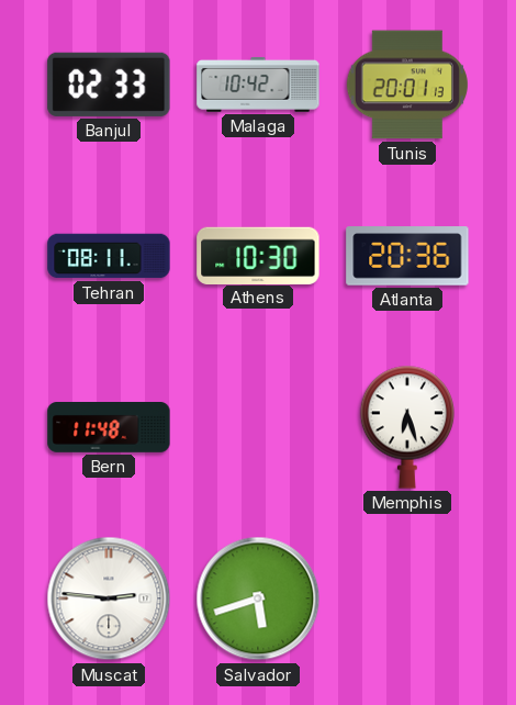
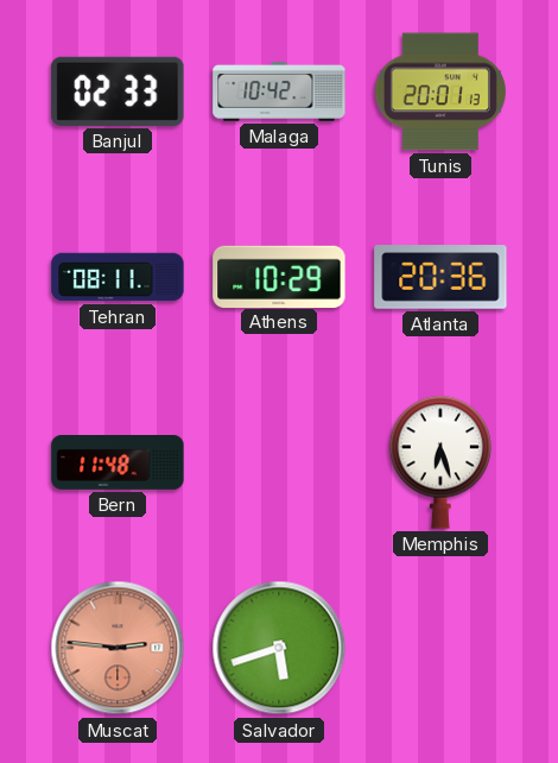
Athens: 10:30 -> 10:29
Muscat dial: white -> salmon
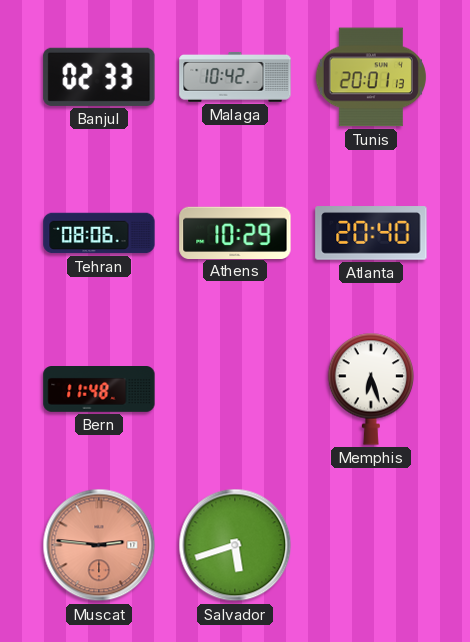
Tehran: 08:11 -> 08:06
Atlanta: 20:36 -> 20:40
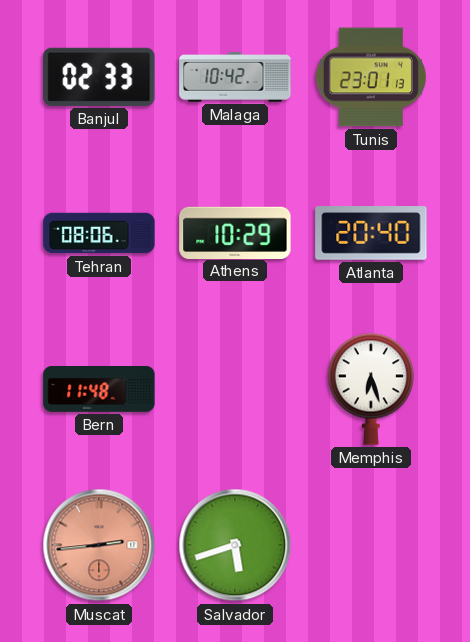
Tunis: 20:01 -> 23:01
Muscat: 2:46 -> 2:44
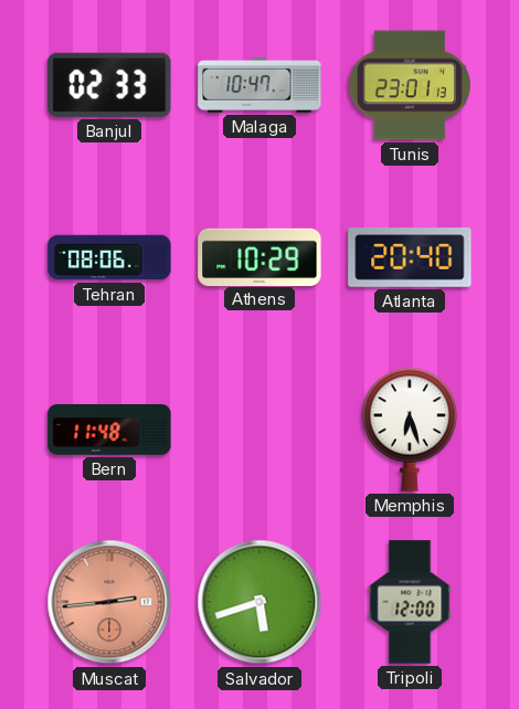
Malaga: 10:42 -> 10:47
Tripoli: none -> 12:00
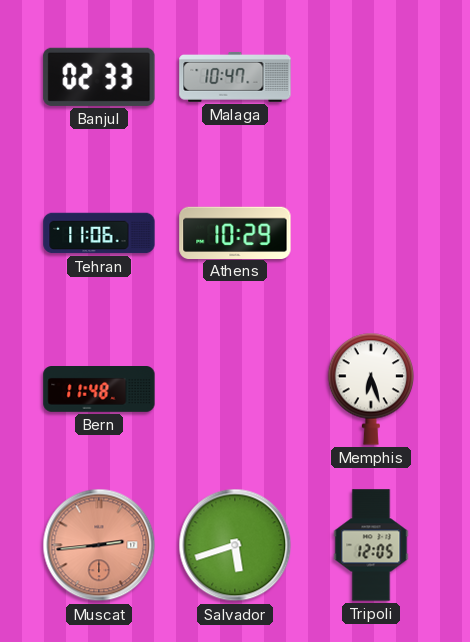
Tunis: 23:01 -> none
Tehran: 08:06 -> 11:06
Atlanta: 20:40 -> none
Tripoli: 12:00 -> 12:05
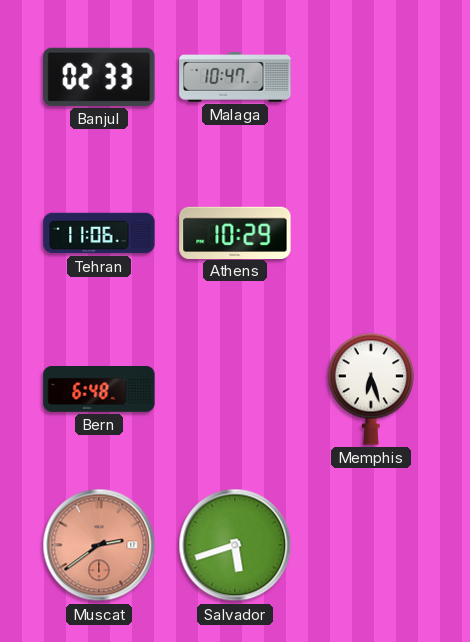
Bern: 11:48 -> 6:48
Muscat: 2:44 -> 2:39
Tripoli: 12:05 -> none
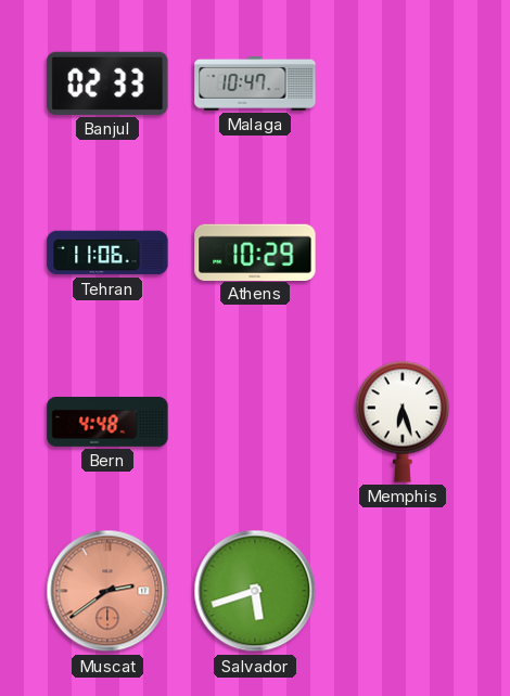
Bern: 6:48 -> 4:48
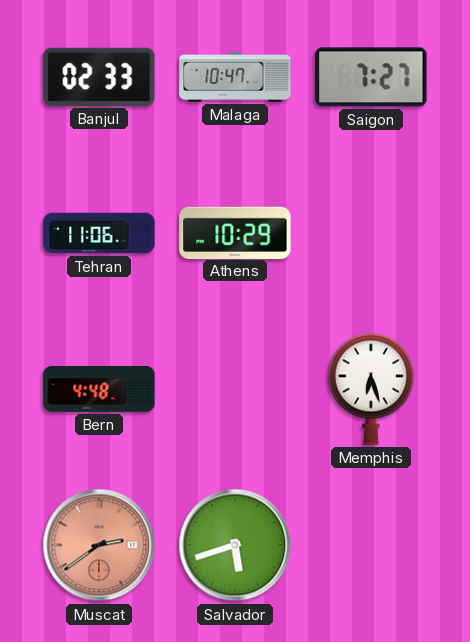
Saigon: none -> 7:27
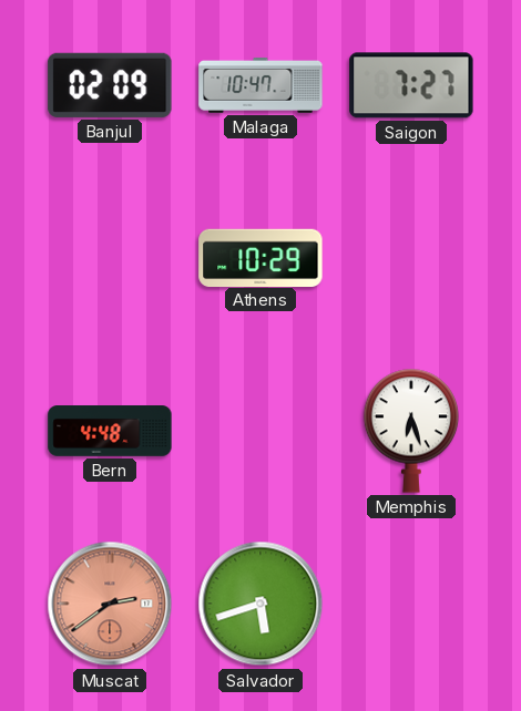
Banjul: 02:33 -> 02:09
Tehran: 11:06 -> none
